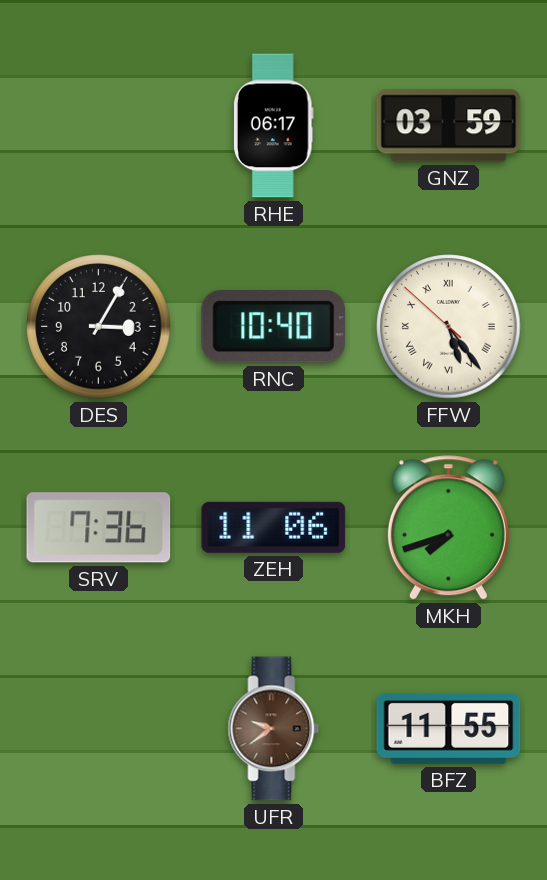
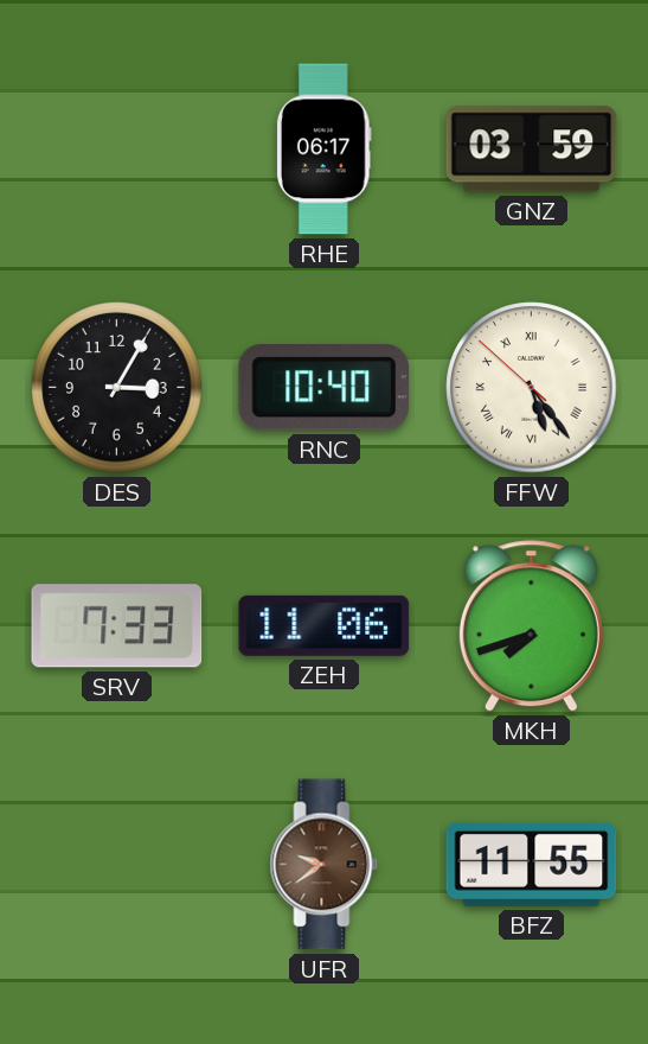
SRV: 7:36 -> 7:33
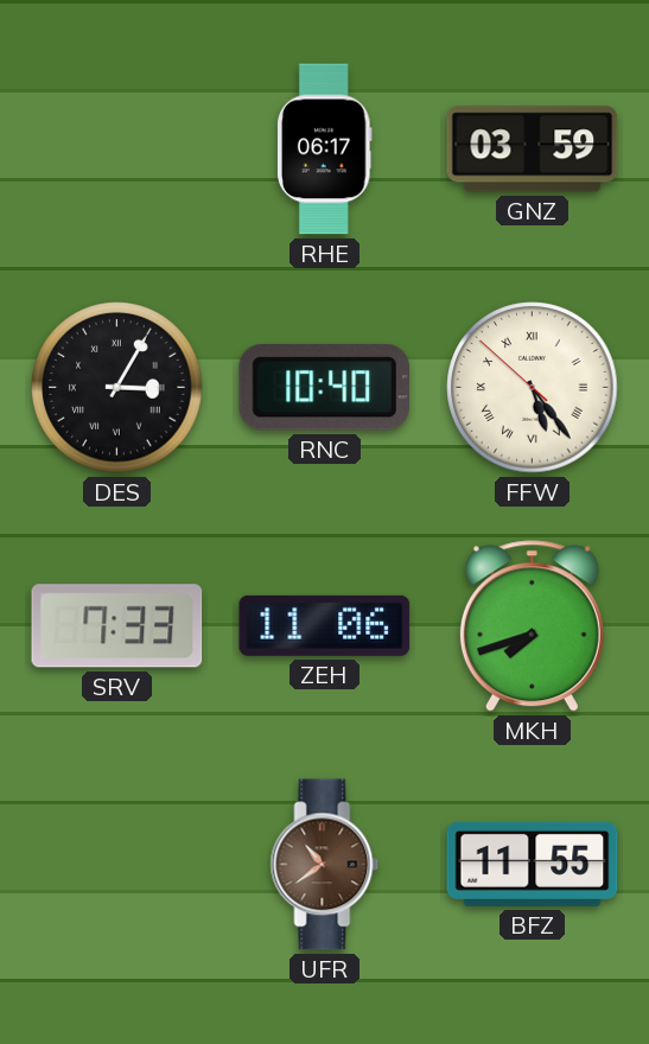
DES numerals: Arabic -> Roman
UFR: 9:39 -> 10:39
